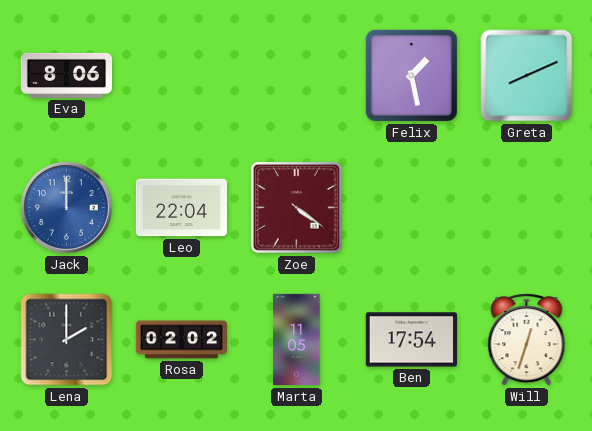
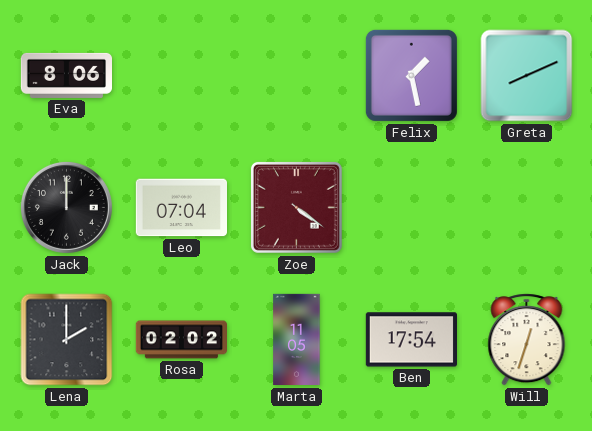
Jack dial: blue -> black
Leo: 22:04 -> 07:04
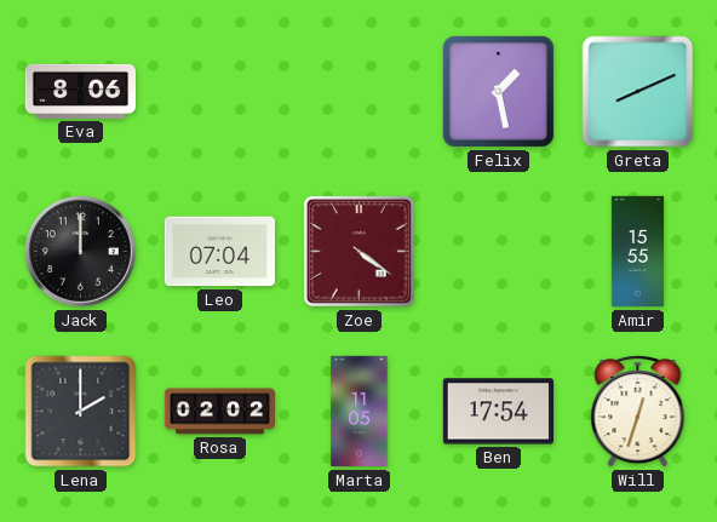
Amir: none -> 15:55
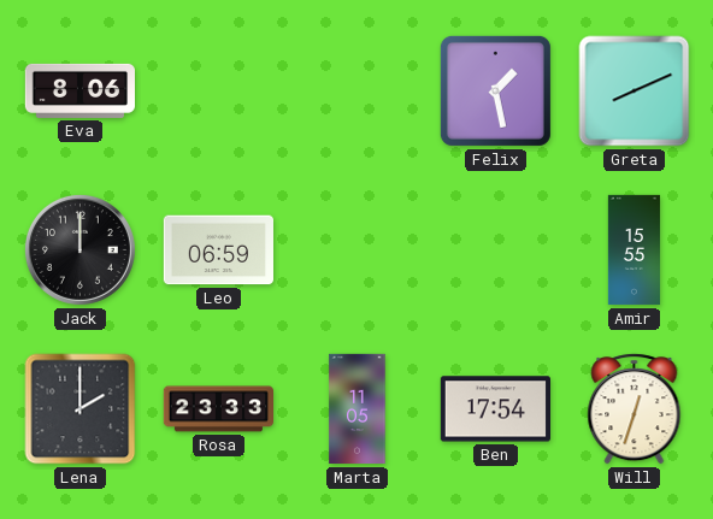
Leo: 07:04 -> 06:59
Zoe: 4:21 -> none
Rosa: 02:02 -> 23:33
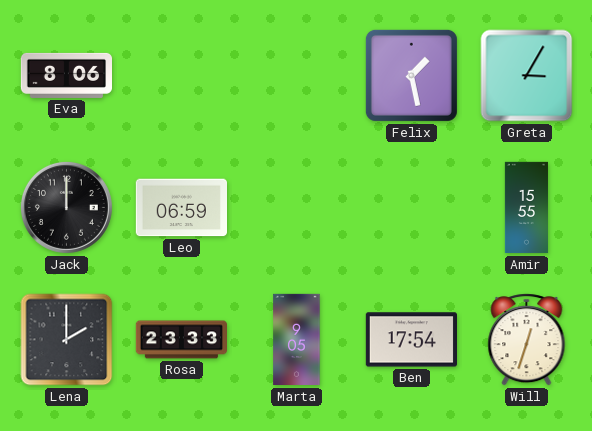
Greta: 8:11 -> 3:05
Marta: 11:05 -> 9:05
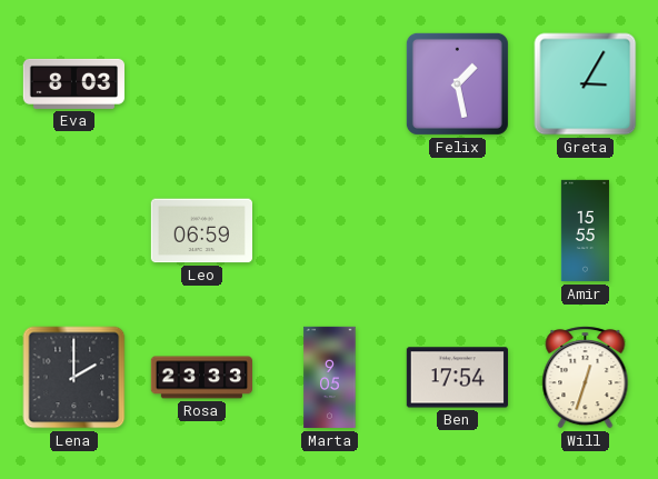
Eva: 8:06 -> 8:03
Jack: 12:00 -> none
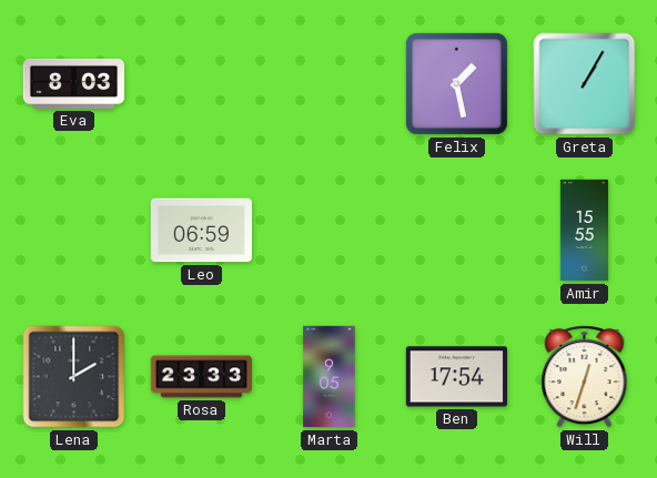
Greta: 3:05 -> 1:05
